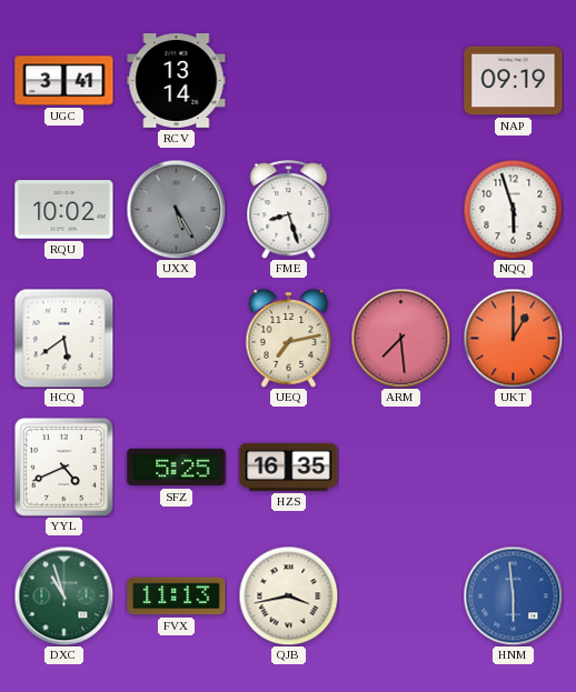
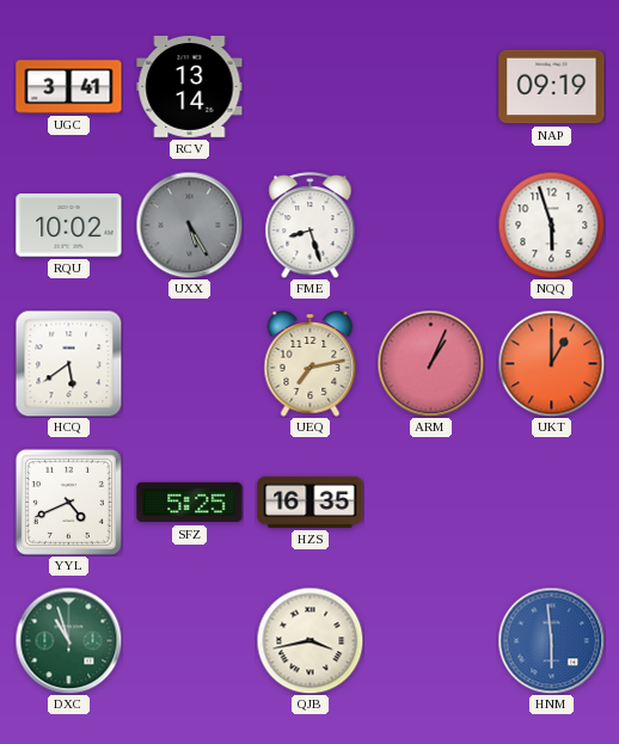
ARM: 7:29 -> 1:04
FVX: 11:13 -> none
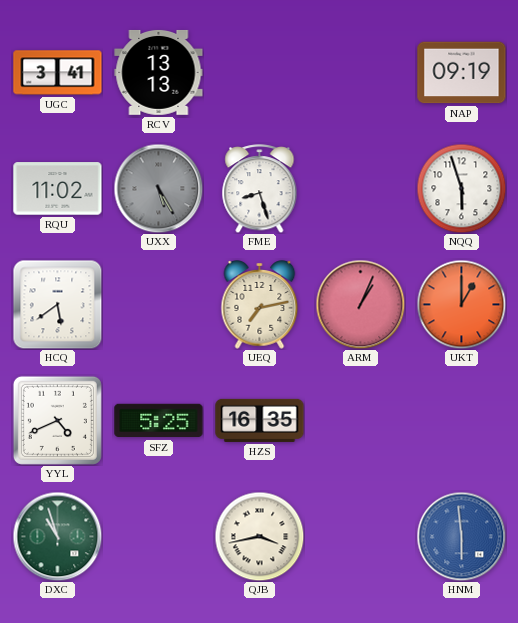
RCV: 13:14 -> 13:13
RQU: 10:02 -> 11:02
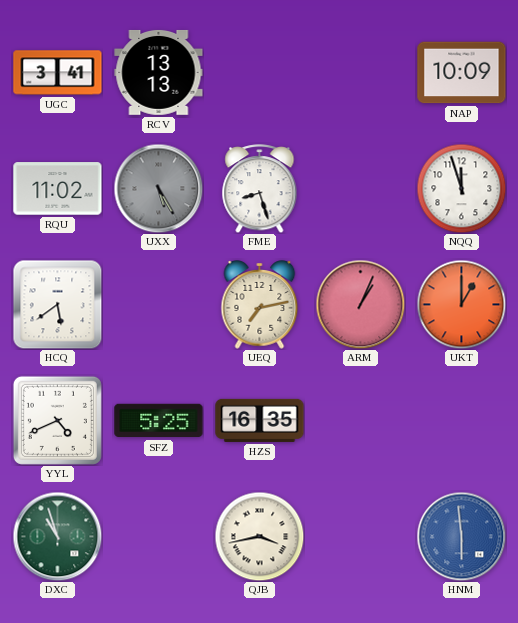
NAP: 09:19 -> 10:09
NQQ: 5:57 -> 11:57
